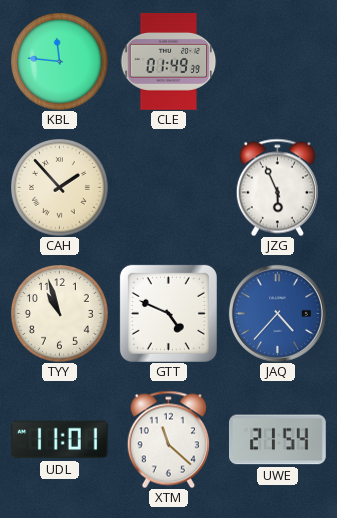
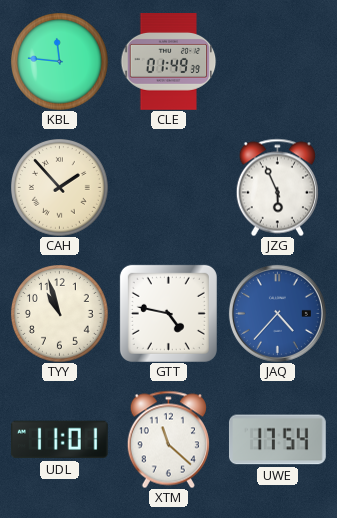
GTT: 4:49 -> 4:47
UWE: 21:54 -> 17:54
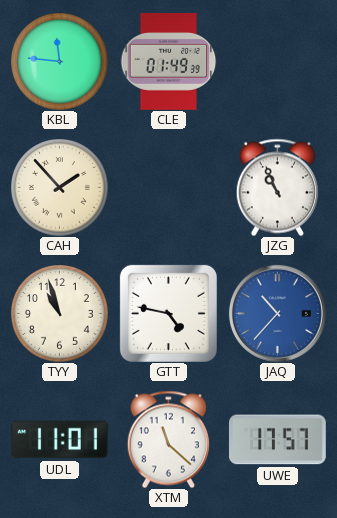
JZG: 5:56 -> 10:56
JAQ: 4:37 -> 10:37
UWE: 17:54 -> 17:57
